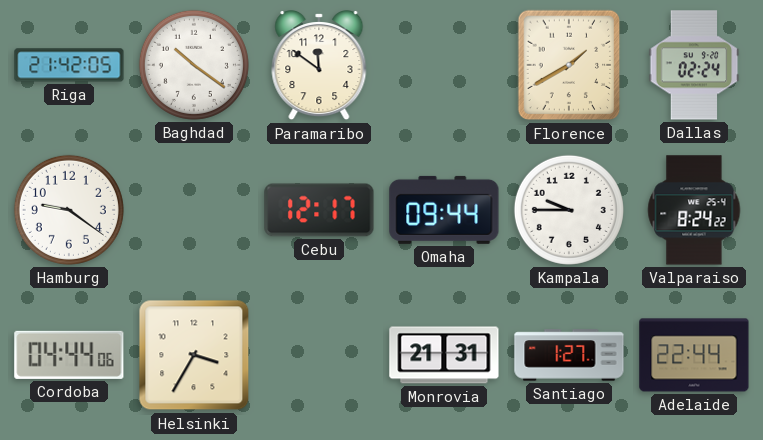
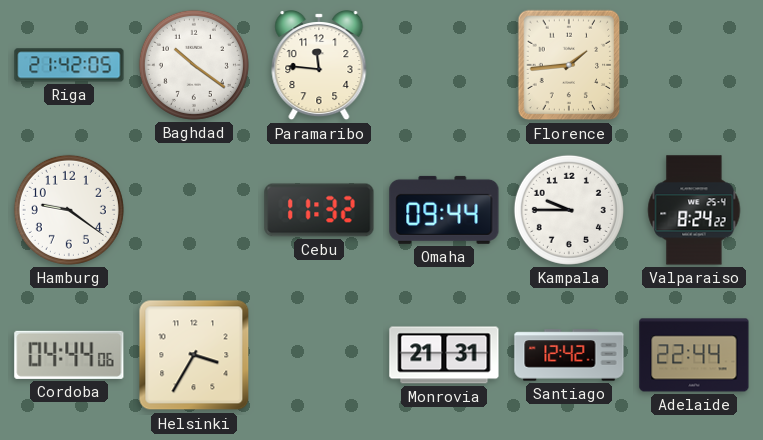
Paramaribo: 11:51 -> 11:46
Florence: 1:40 -> 1:44
Dallas: 02:24 -> none
Cebu: 12:17 -> 11:32
Santiago: 1:27 -> 12:42
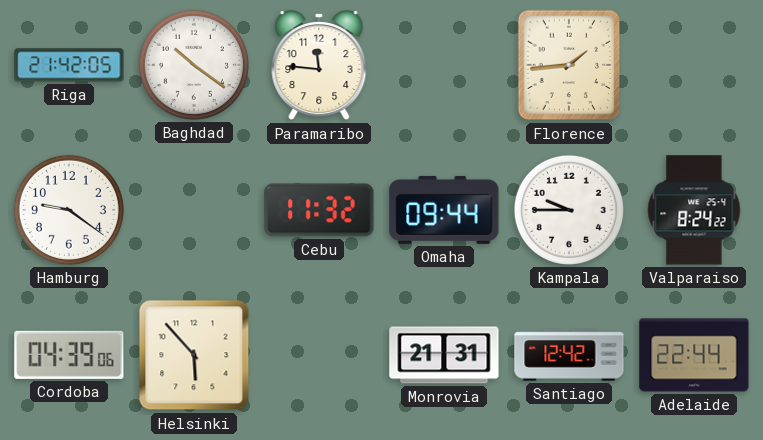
Cordoba: 04:44 -> 04:39
Helsinki: 3:35 -> 5:53
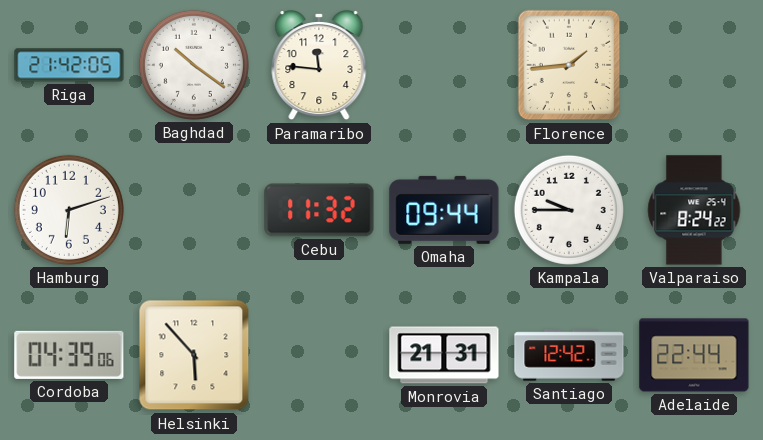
Hamburg: 9:21 -> 6:12
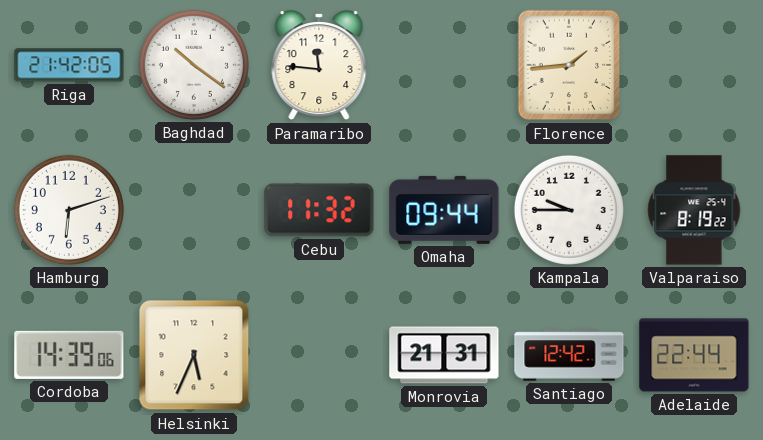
Valparaiso: 8:24 -> 8:19
Cordoba: 04:39 -> 14:39
Helsinki: 5:53 -> 5:34
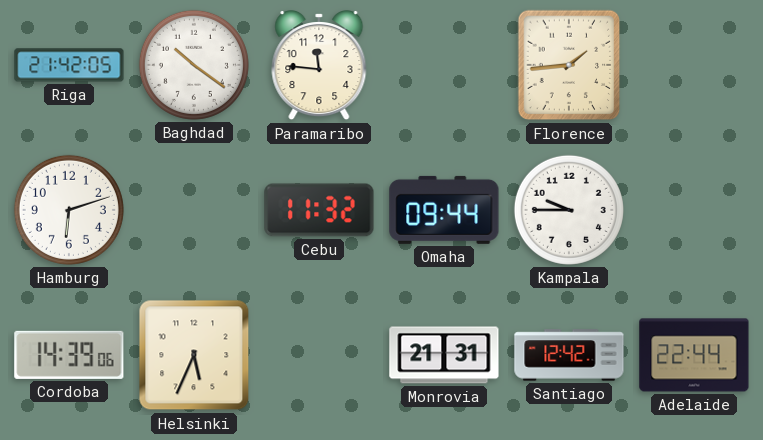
Valparaiso: 8:19 -> none
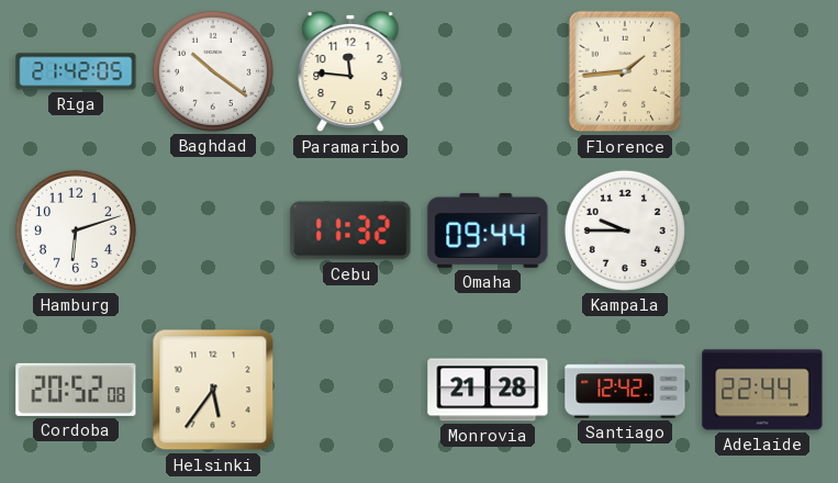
Cordoba: 14:39 -> 20:52
Helsinki: 5:34 -> 5:36
Monrovia: 21:31 -> 21:28
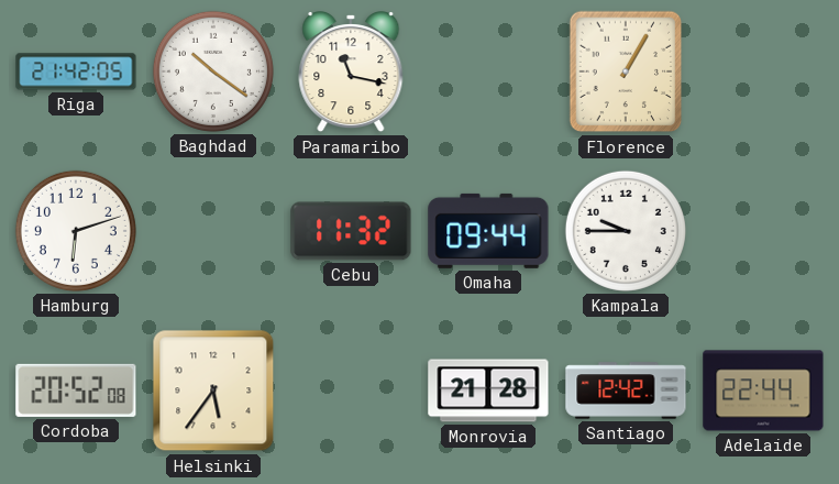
Paramaribo: 11:46 -> 11:17
Florence: 1:44 -> 1:05
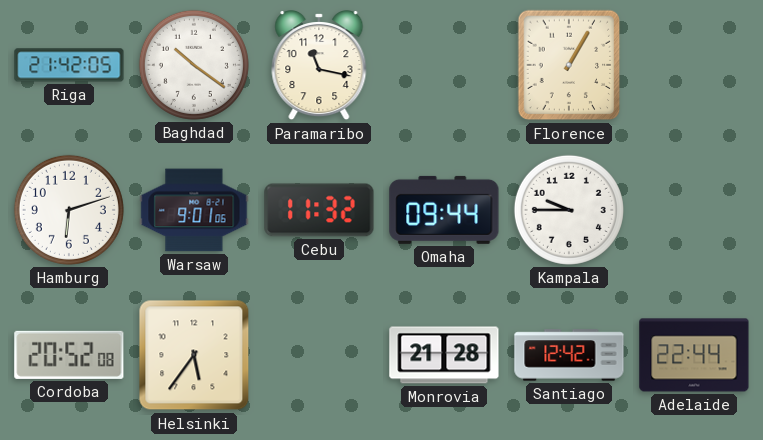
Warsaw: none -> 9:01
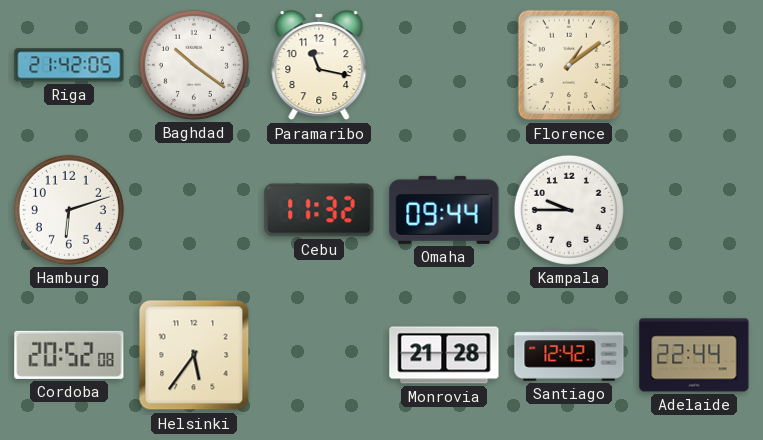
Florence: 1:05 -> 1:09
Warsaw: 9:01 -> none
